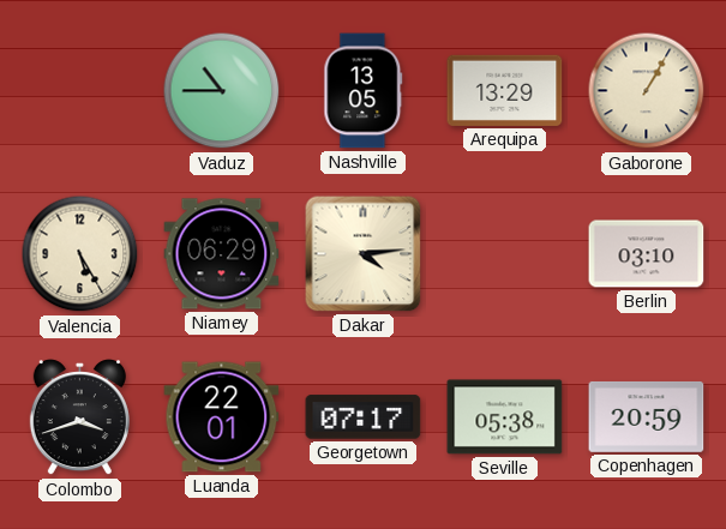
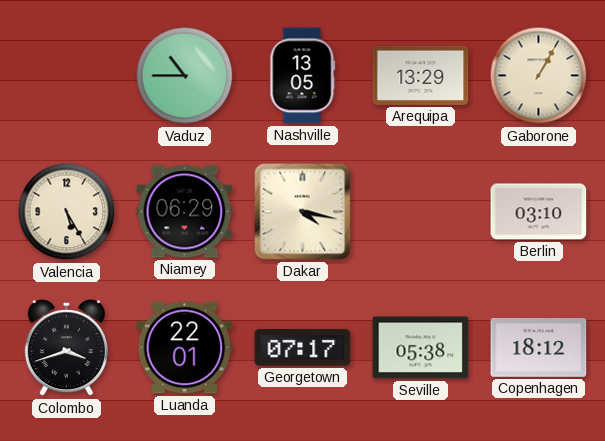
Dakar: 4:14 -> 4:17
Copenhagen: 20:59 -> 18:12
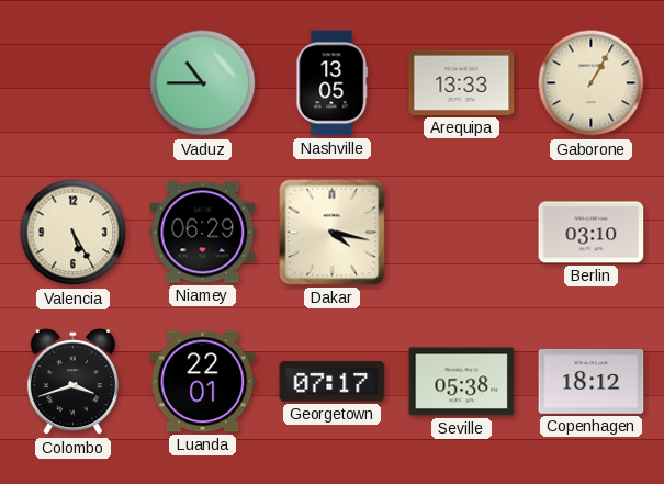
Arequipa: 13:29 -> 13:33
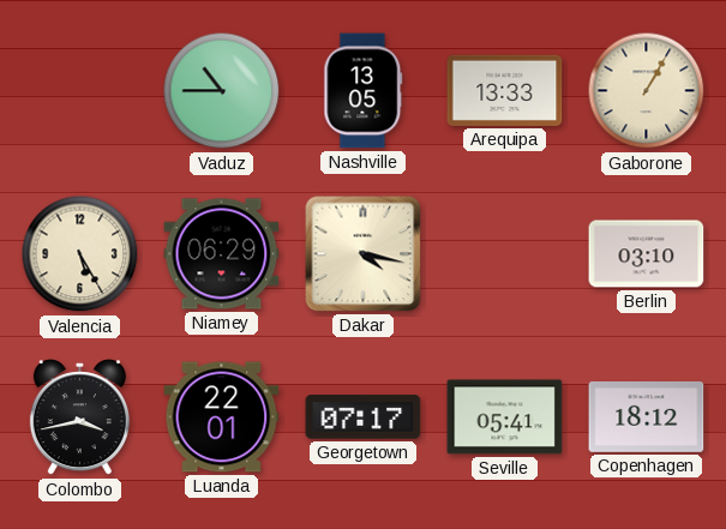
Colombo: 3:42 -> 3:43
Seville: 05:38 -> 05:41
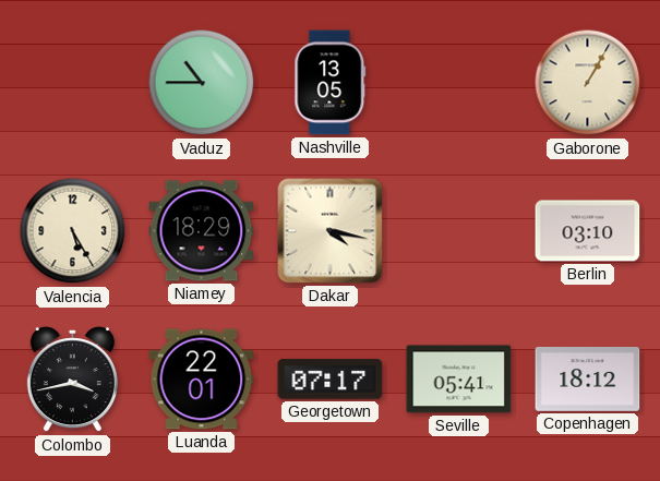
Arequipa: 13:33 -> none
Niamey: 06:29 -> 18:29
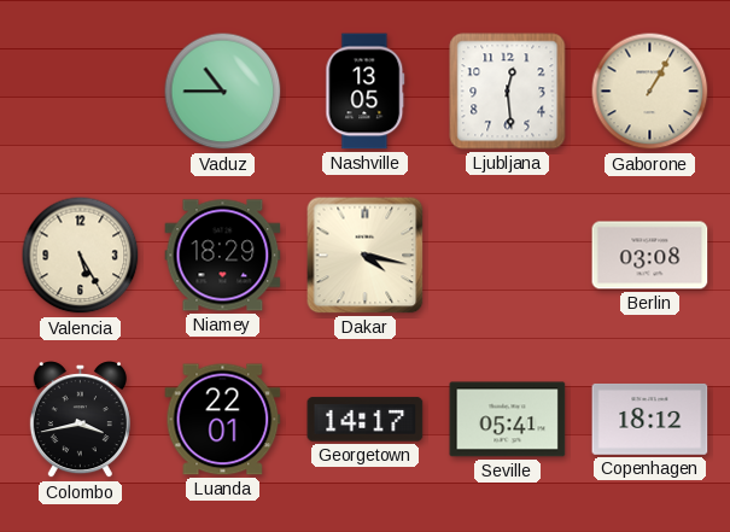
Ljubljana: none -> 12:29
Berlin: 03:10 -> 03:08
Georgetown: 07:17 -> 14:17
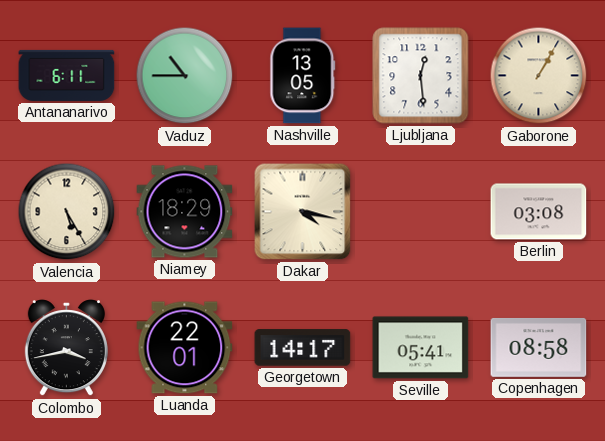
Antananarivo: none -> 6:11
Copenhagen: 18:12 -> 08:58
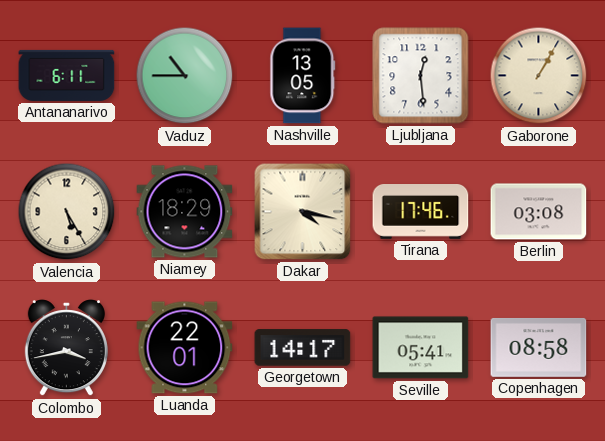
Tirana: none -> 17:46
